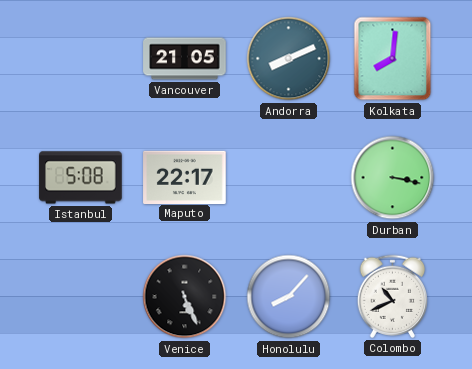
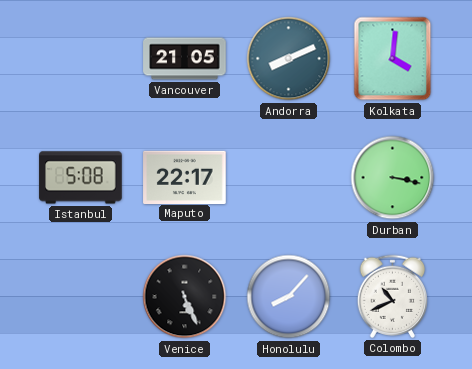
Kolkata: 8:01 -> 4:01
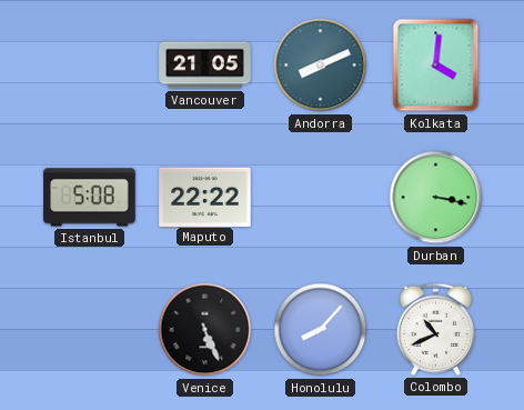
Maputo: 22:17 -> 22:22
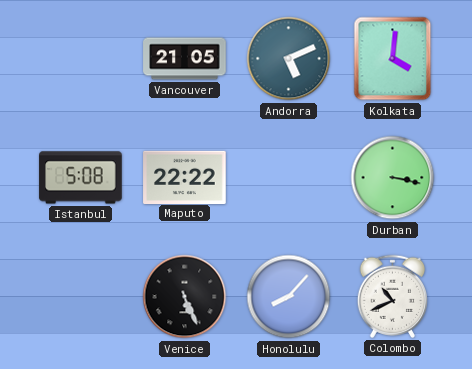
Andorra: 8:11 -> 5:11
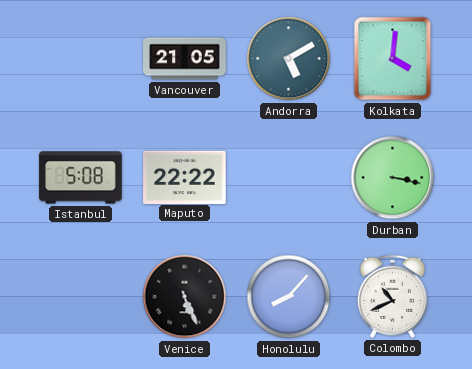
Andorra: 5:11 -> 5:10
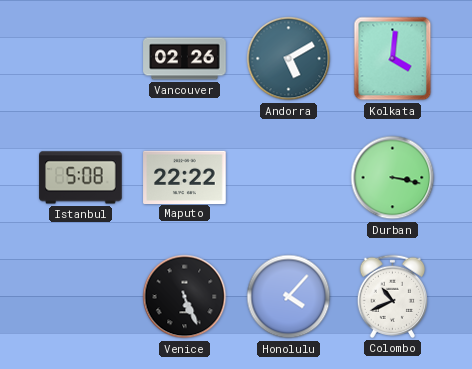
Vancouver: 21:05 -> 02:26
Honolulu: 8:07 -> 4:07
